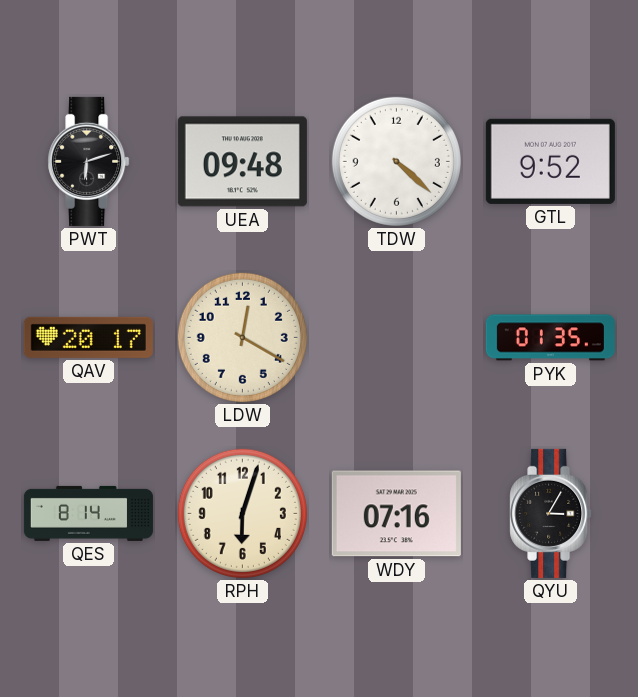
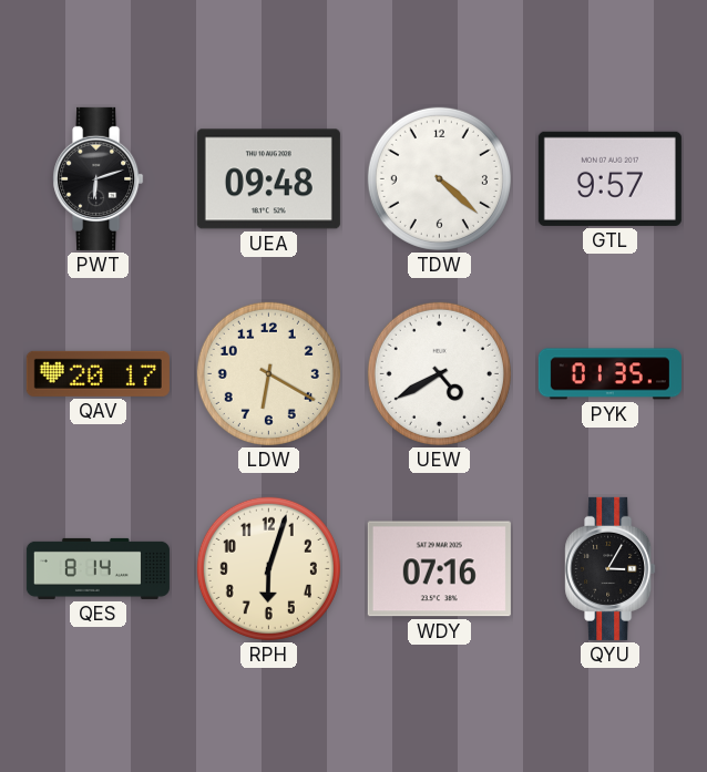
GTL: 9:52 -> 9:57
LDW: 12:20 -> 6:20
UEW: none -> 4:40
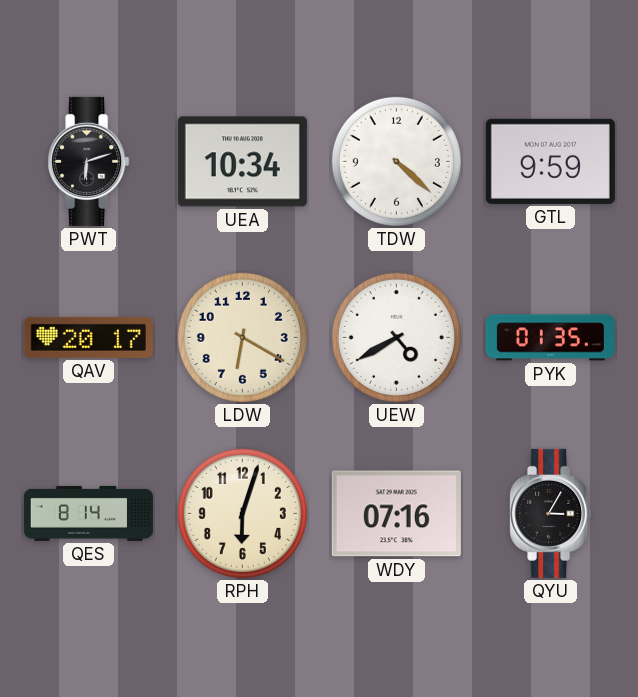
UEA: 09:48 -> 10:34
GTL: 9:57 -> 9:59
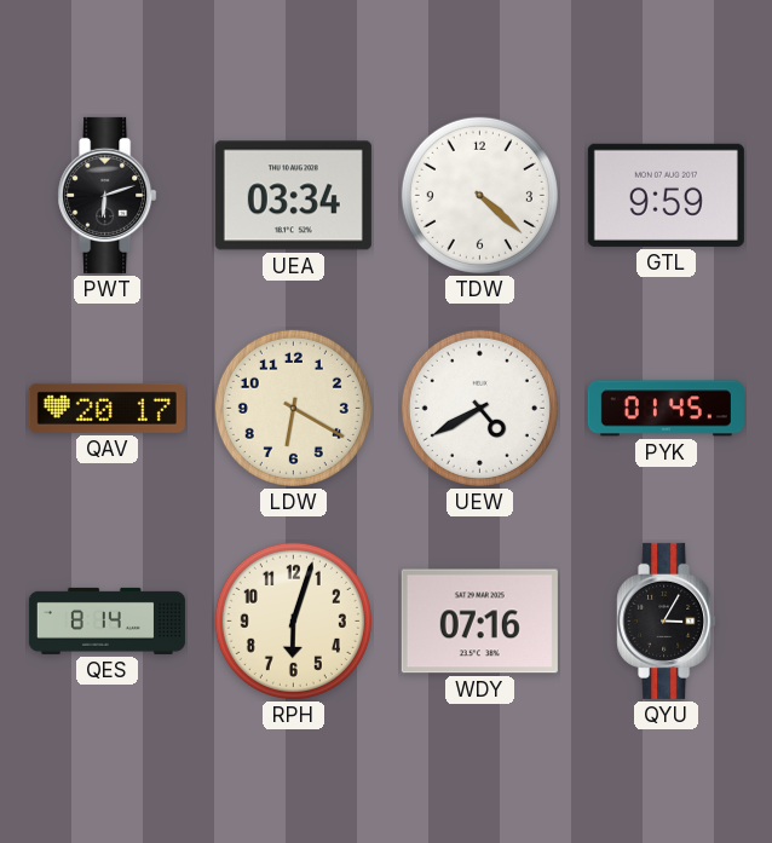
UEA: 10:34 -> 03:34
PYK: 01:35 -> 01:45
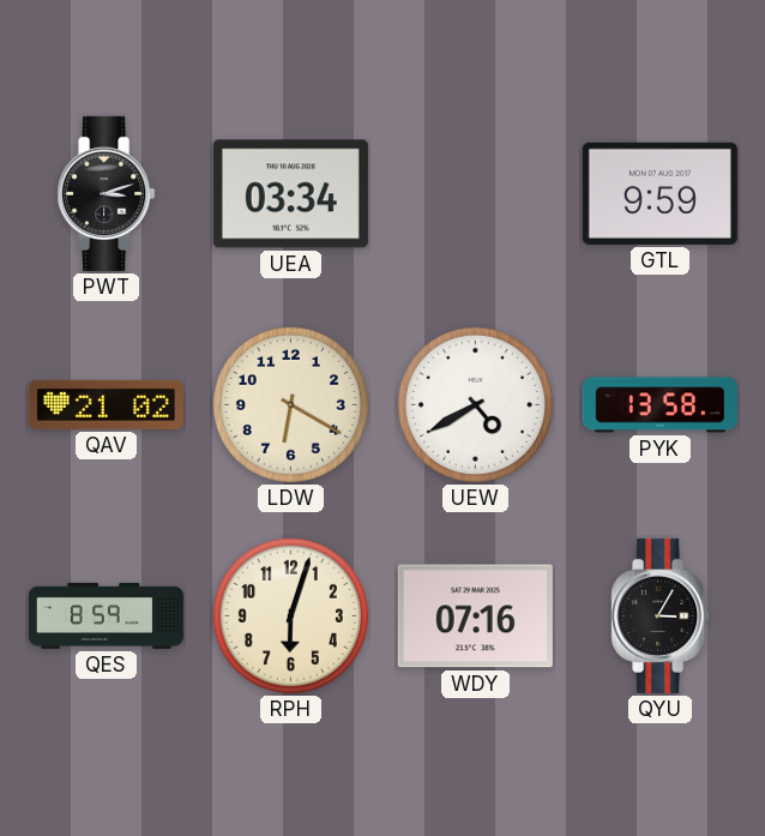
PWT: 6:12 -> 3:12
TDW: 4:22 -> none
QAV: 20:17 -> 21:02
PYK: 01:45 -> 13:58
QES: 8:14 -> 8:59
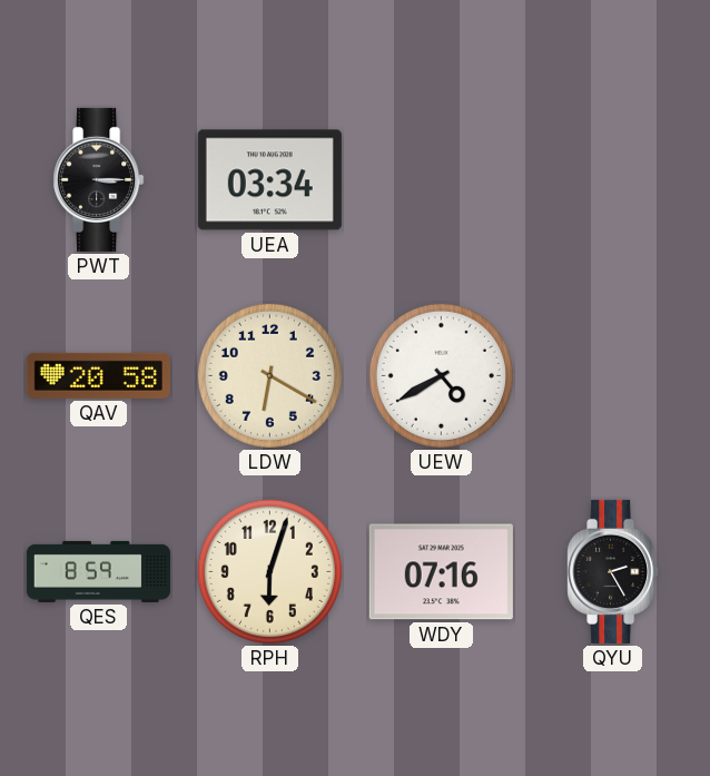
PWT: 3:12 -> 3:15
GTL: 9:59 -> none
QAV: 21:02 -> 20:58
PYK: 13:58 -> none
QYU: 3:05 -> 2:25
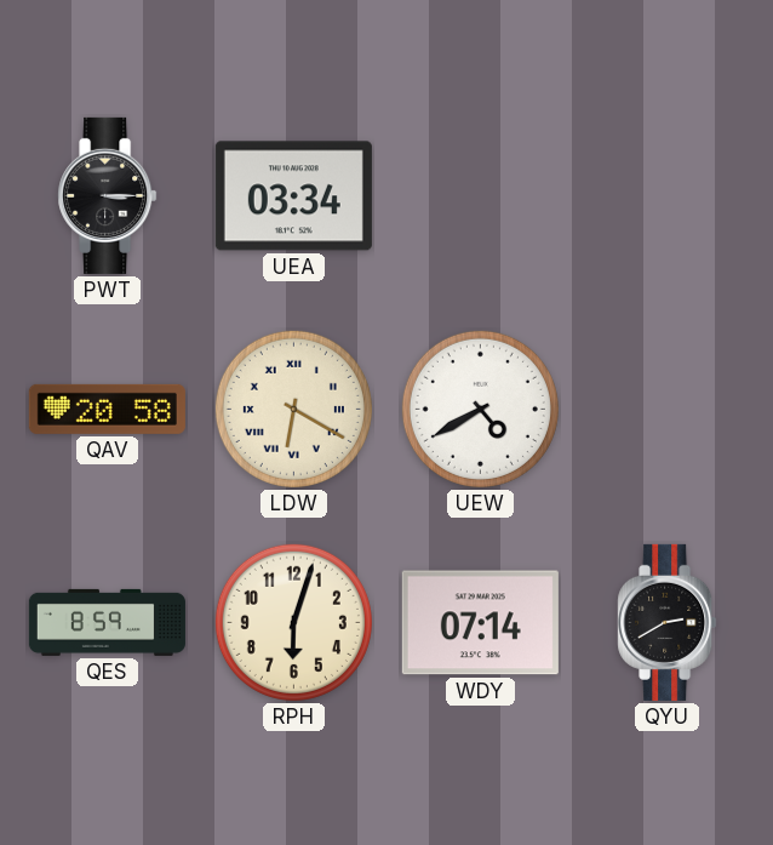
LDW numerals: Arabic -> Roman
WDY: 07:16 -> 07:14
QYU: 2:25 -> 2:40
